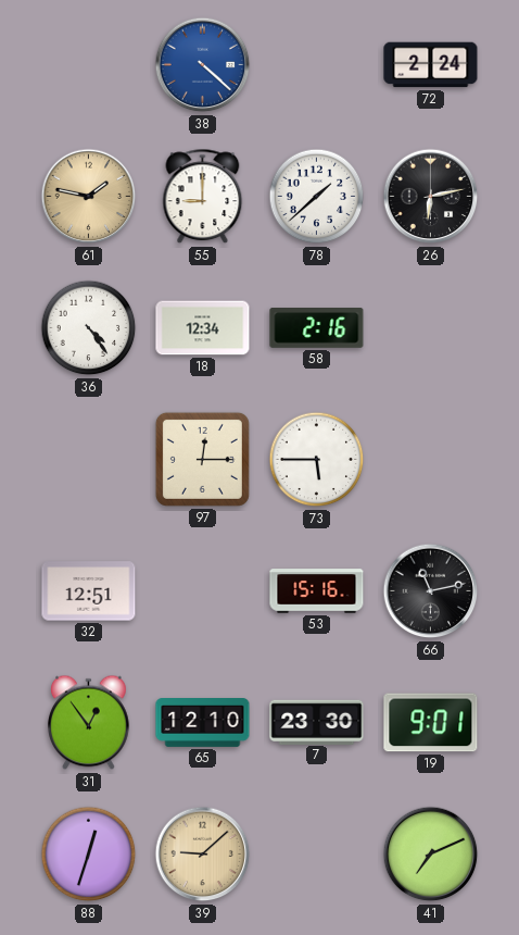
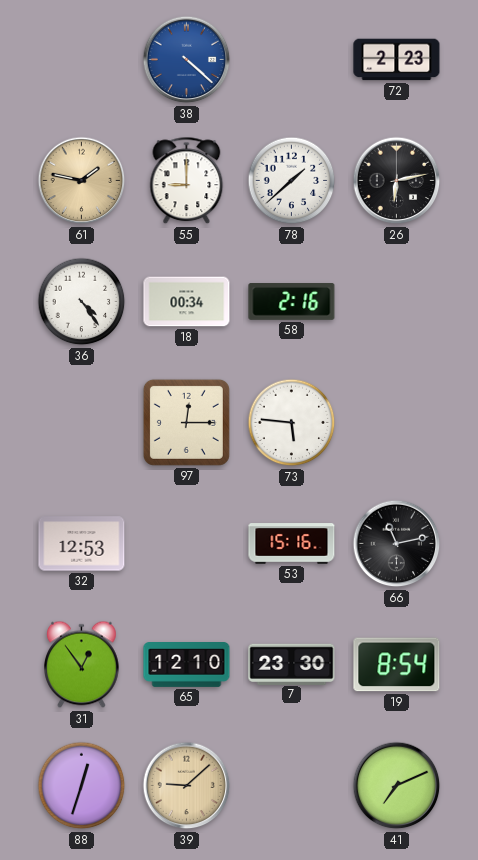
72: 2:24 -> 2:23
18: 12:34 -> 00:34
73: 5:45 -> 5:46
32: 12:51 -> 12:53
19: 9:01 -> 8:54
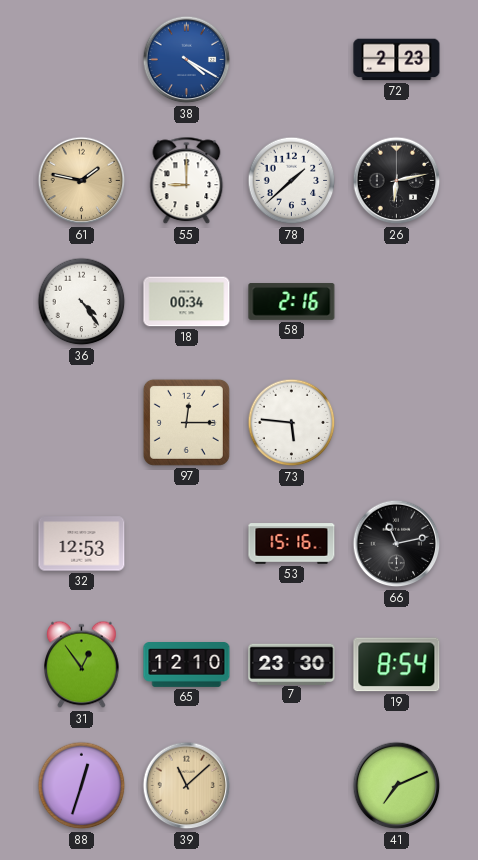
38: 4:22 -> 4:20
39: 9:08 -> 11:08
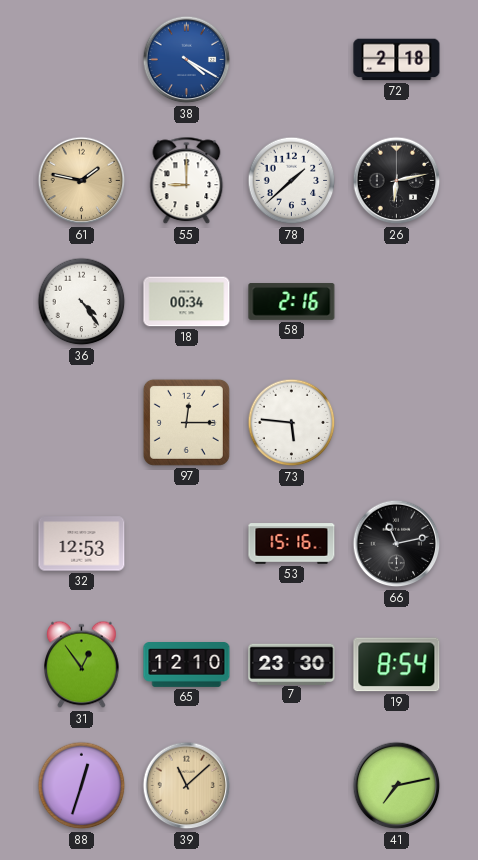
72: 2:23 -> 2:18
41: 7:11 -> 7:13
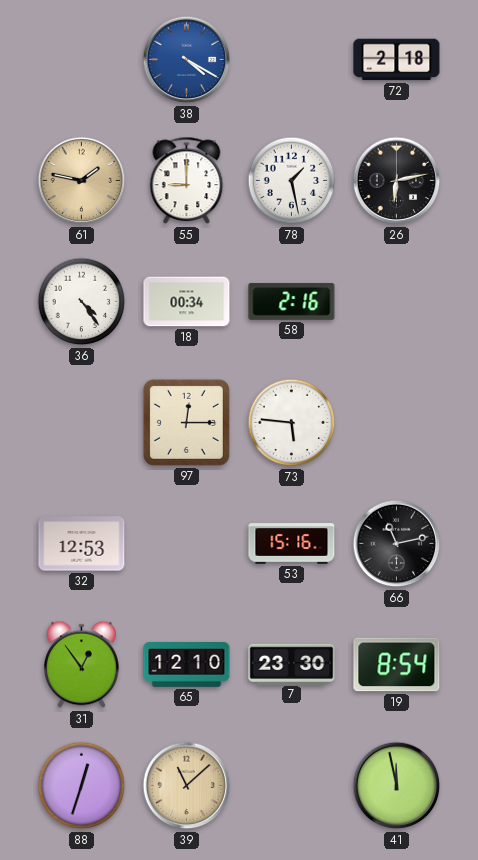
78: 1:38 -> 1:28
41: 7:13 -> 11:58
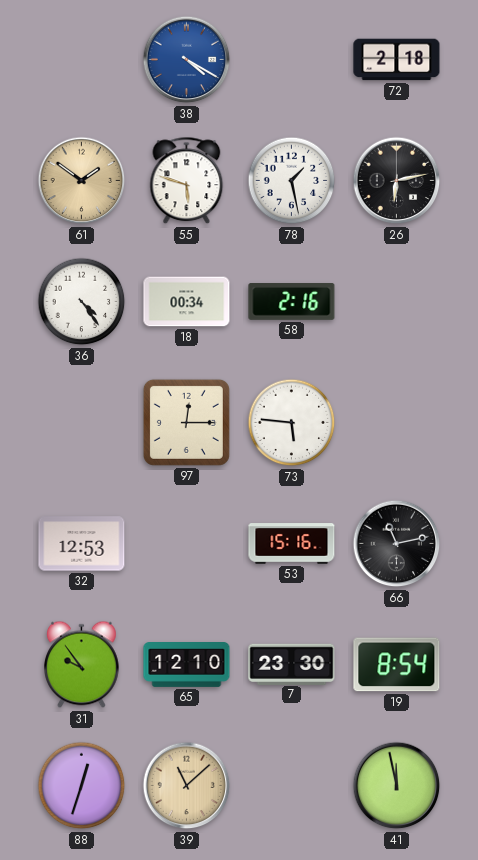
61: 1:47 -> 1:51
55: 9:00 -> 5:48
31: 12:54 -> 9:54
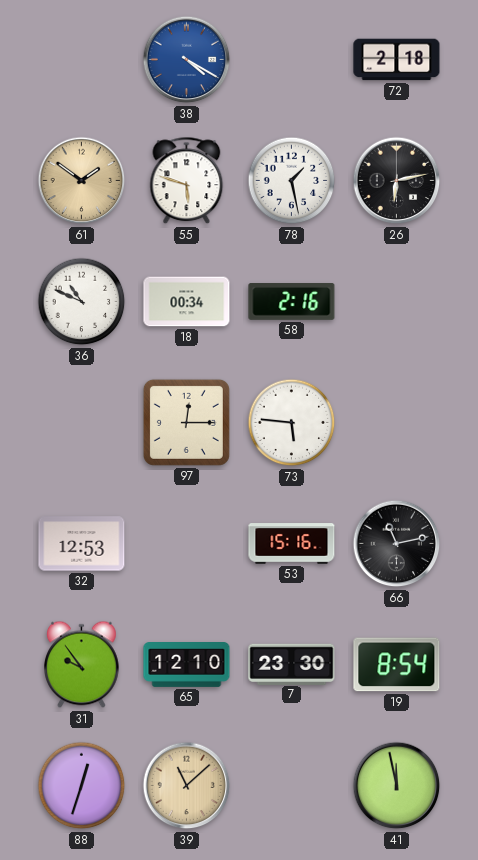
36: 4:24 -> 10:49
